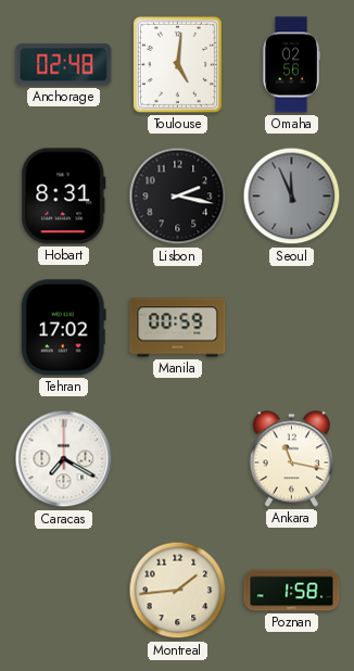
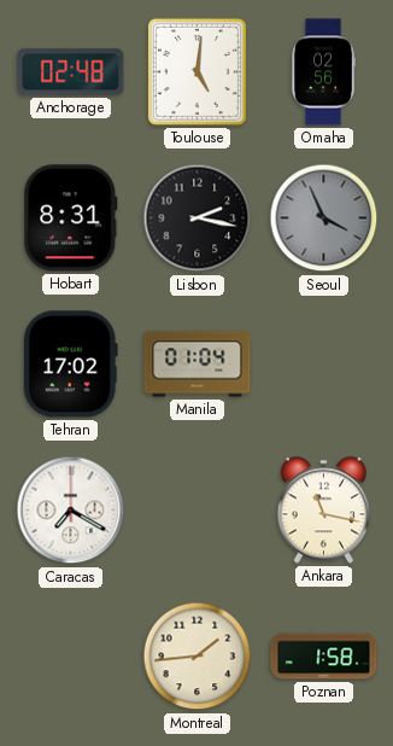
Seoul: 11:56 -> 3:56
Manila: 00:59 -> 01:04
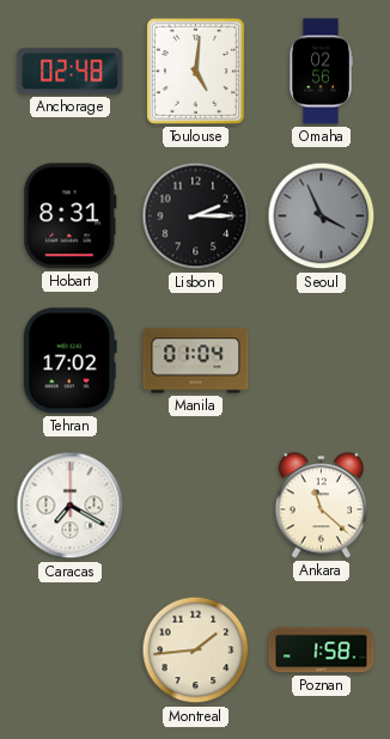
Lisbon: 2:17 -> 2:15
Ankara: 11:17 -> 11:22
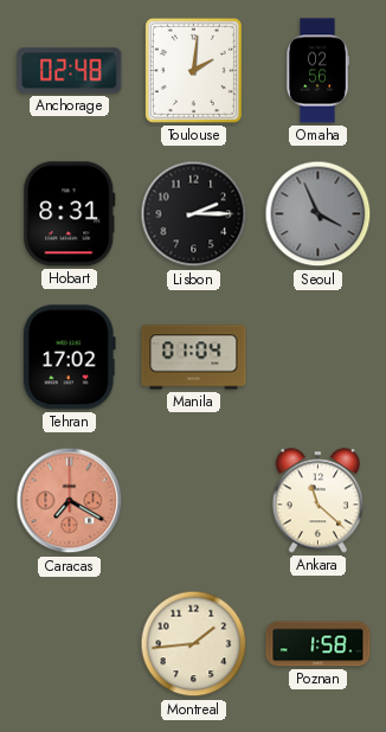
Toulouse: 5:01 -> 2:01
Caracas dial: white -> salmon
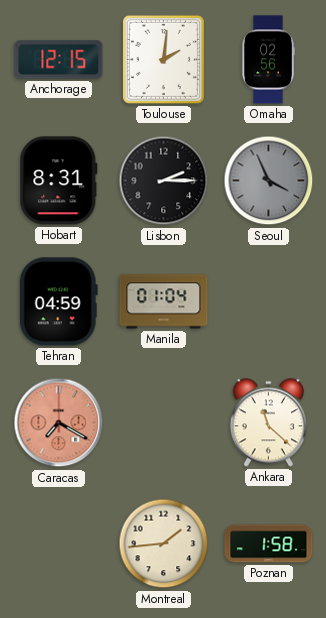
Anchorage: 02:48 -> 12:15
Tehran: 17:02 -> 04:59
